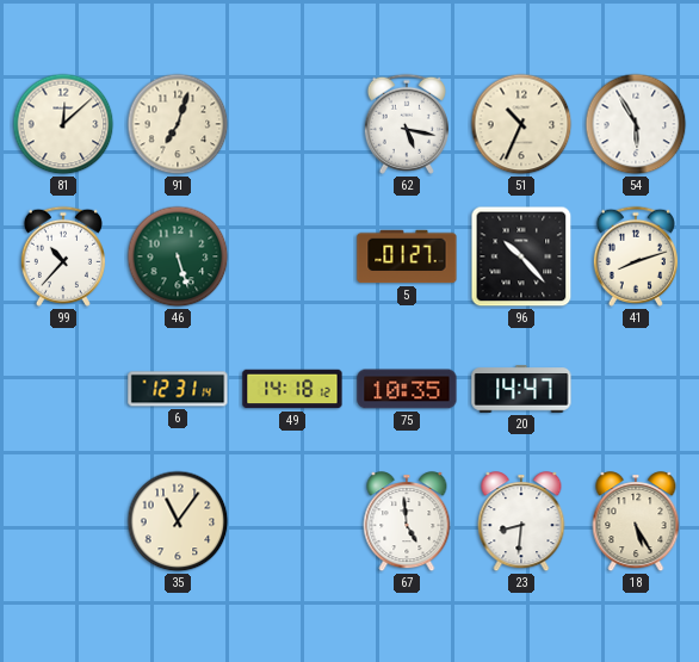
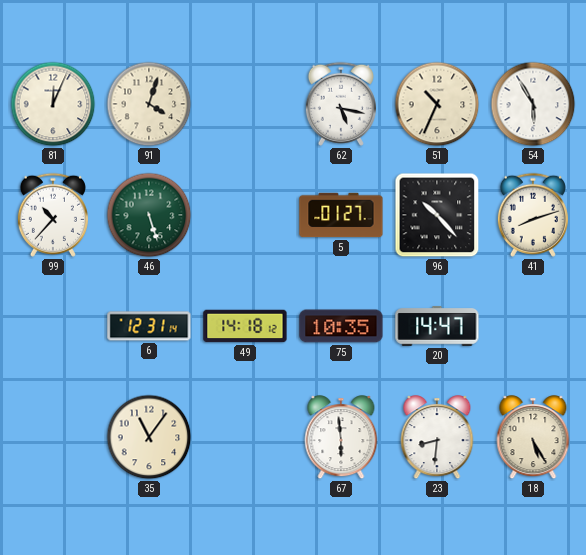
81: 12:08 -> 12:04
91: 7:03 -> 4:03
67: 4:59 -> 5:59
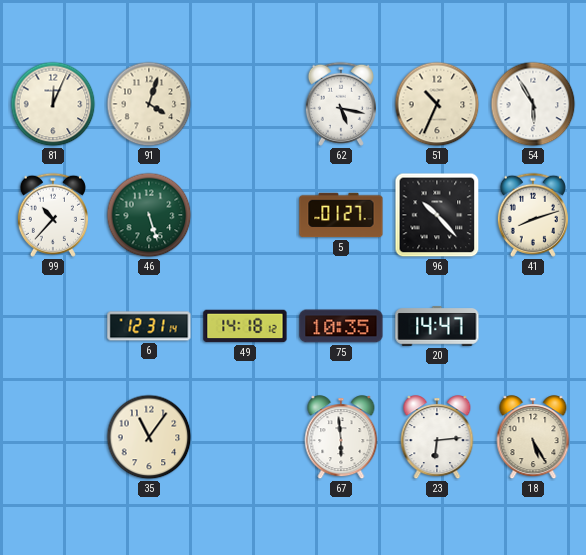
23: 8:31 -> 6:14
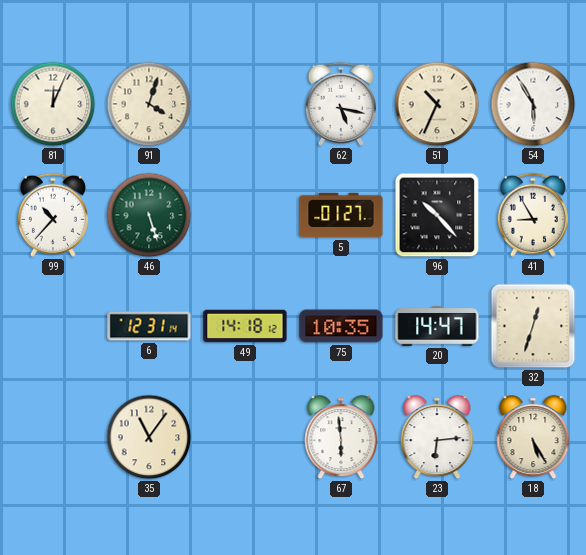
41: 8:12 -> 8:55
32: none -> 12:33
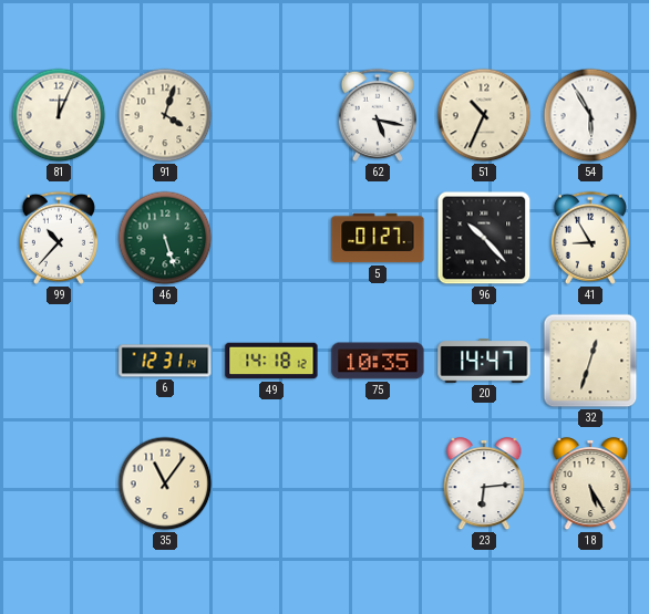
67: 5:59 -> none
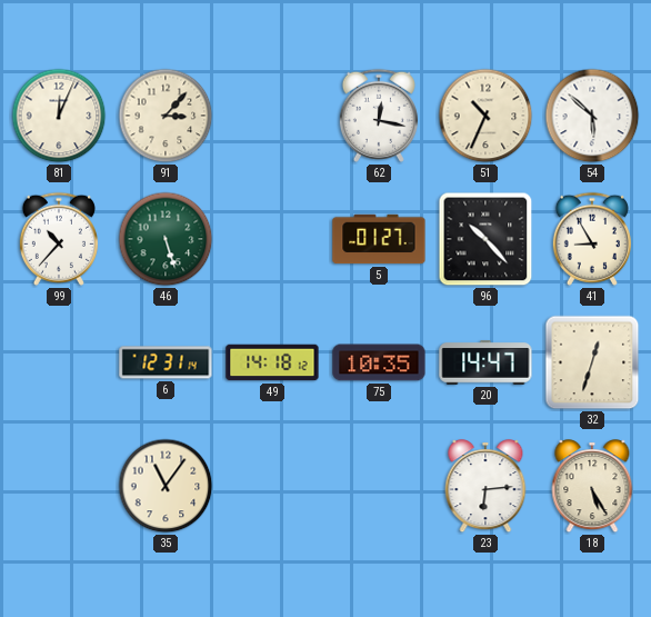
91: 4:03 -> 3:07
62: 5:17 -> 12:17
54: 5:55 -> 5:52
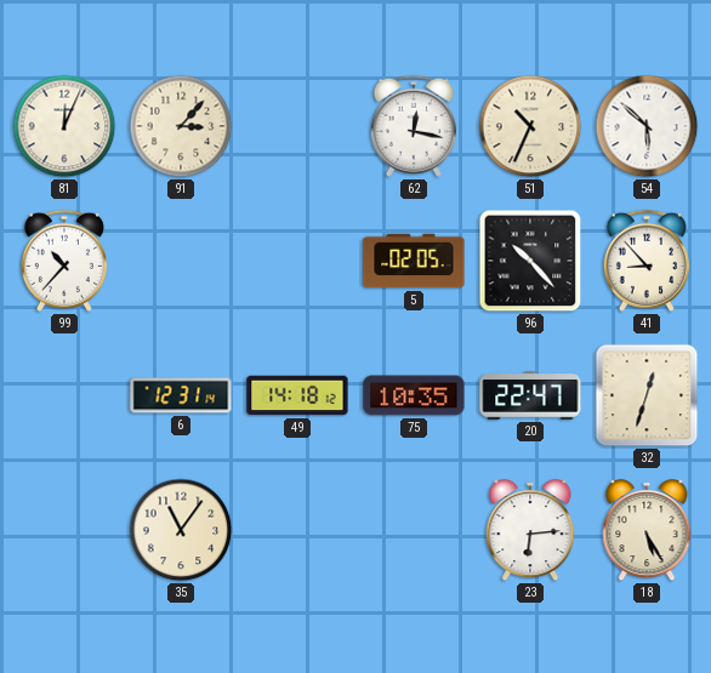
46: 5:27 -> none
5: 01:27 -> 02:05
41: 8:55 -> 8:53
20: 14:47 -> 22:47
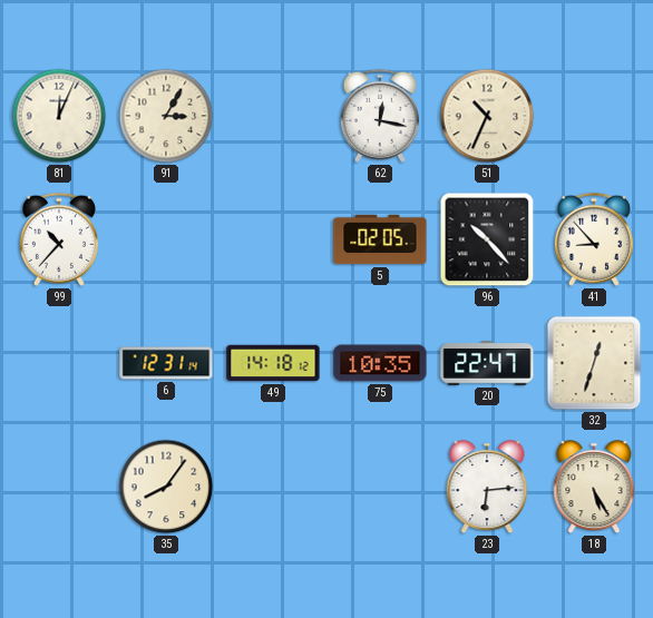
91: 3:07 -> 3:05
54: 5:52 -> none
35: 11:06 -> 8:06
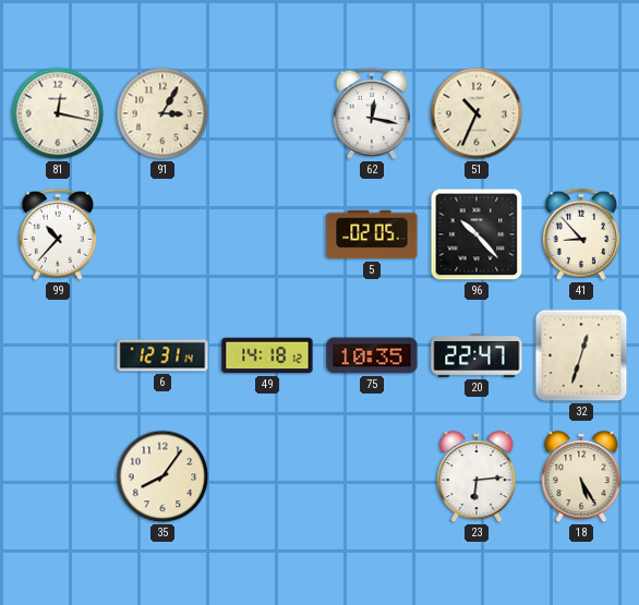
81: 12:04 -> 12:17
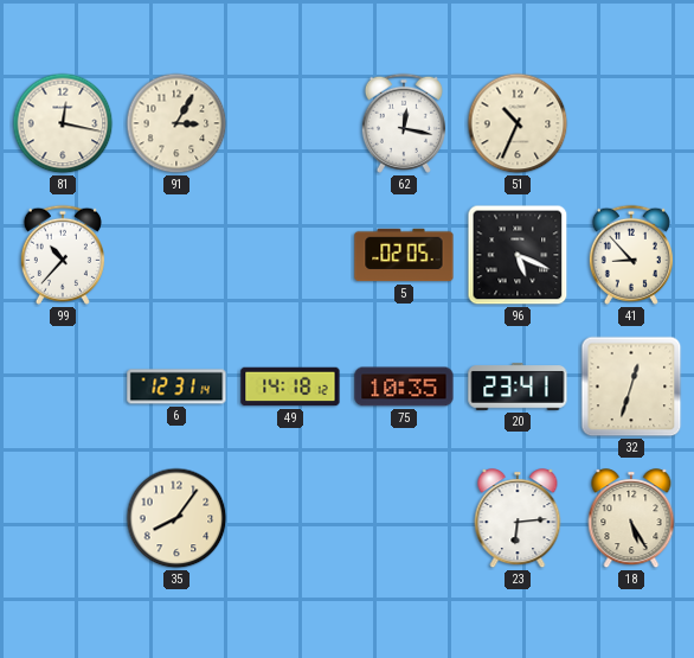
96: 10:23 -> 5:19
20: 22:47 -> 23:41
